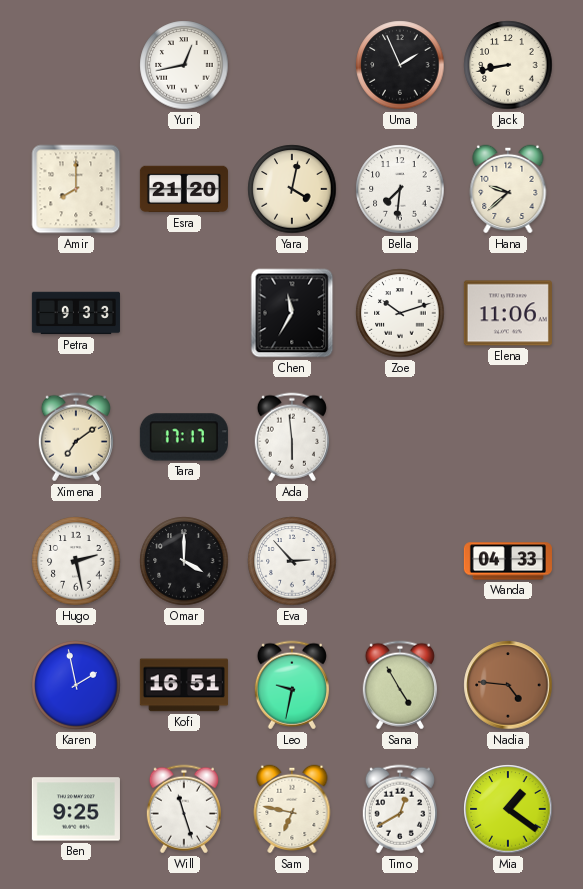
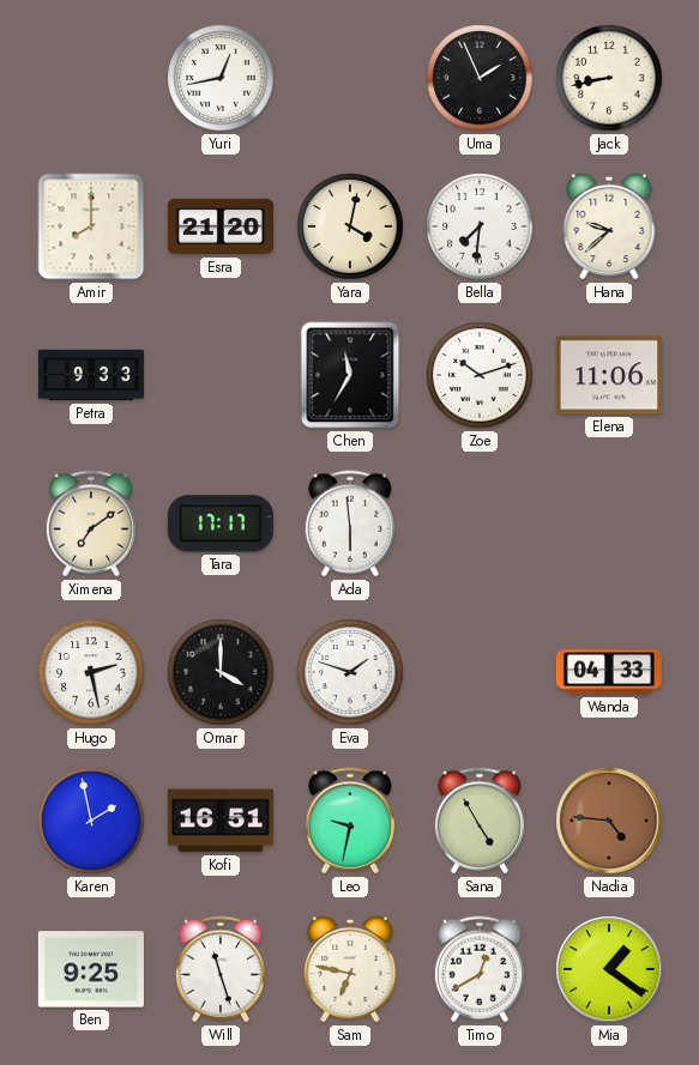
Eva: 2:53 -> 1:48
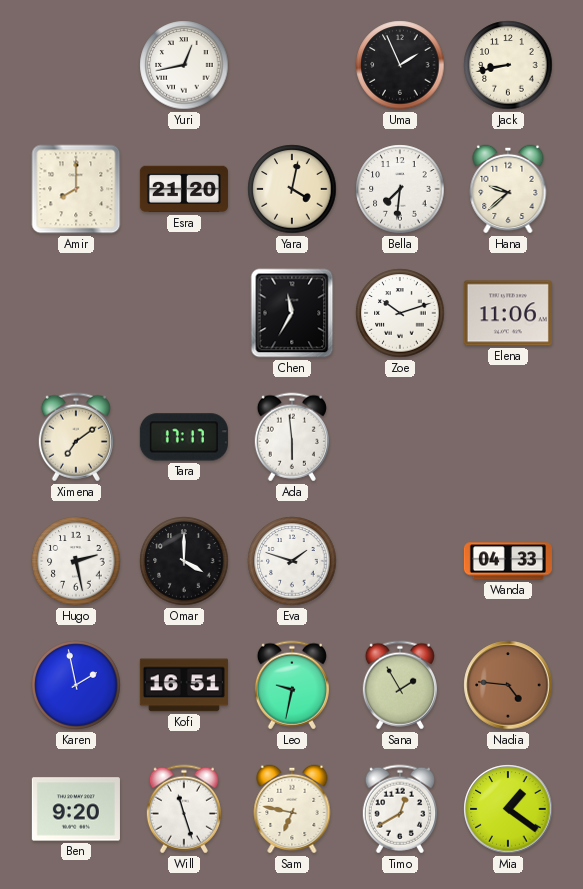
Petra: 9:33 -> none
Sana: 4:55 -> 1:55
Ben: 9:25 -> 9:20
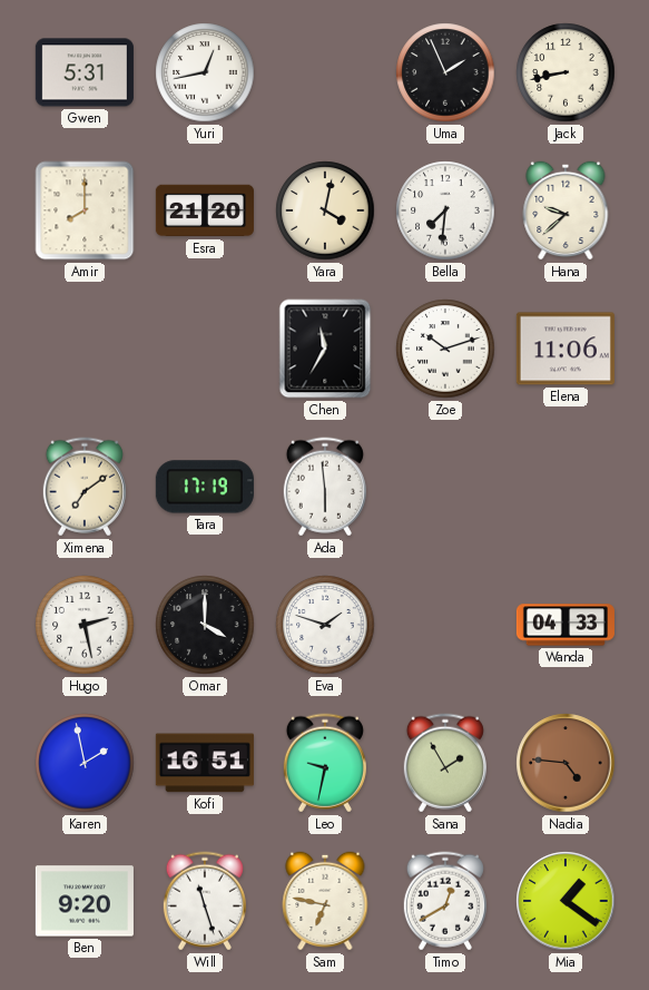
Gwen: none -> 5:31
Tara: 17:17 -> 17:19
